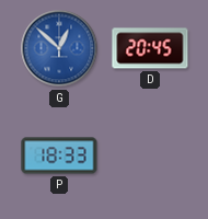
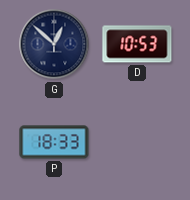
G dial: blue -> navy
D: 20:45 -> 10:53
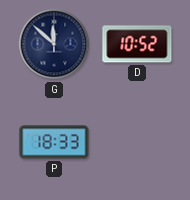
G: 12:52 -> 11:52
D: 10:53 -> 10:52
